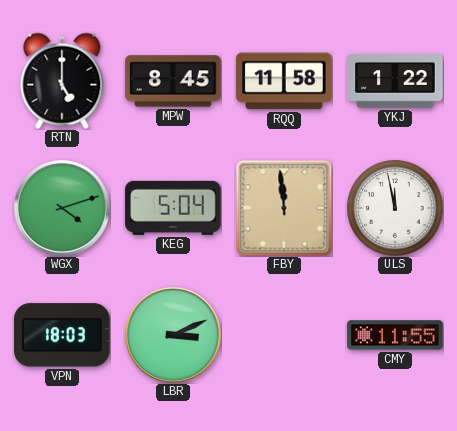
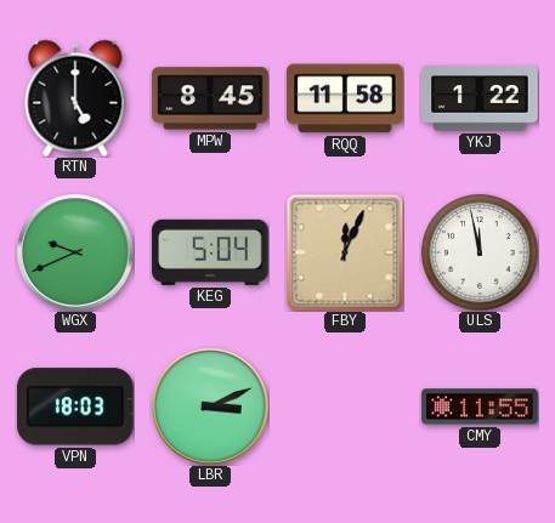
WGX: 4:12 -> 9:41
FBY: 11:59 -> 12:04
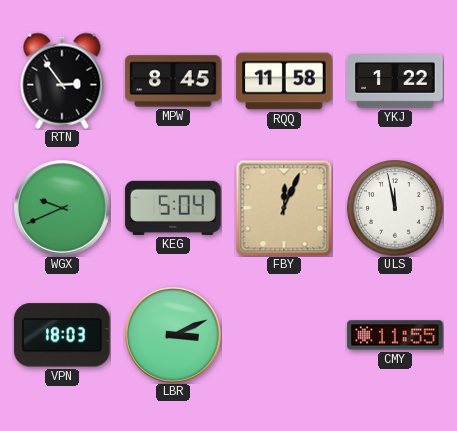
RTN: 5:00 -> 2:54
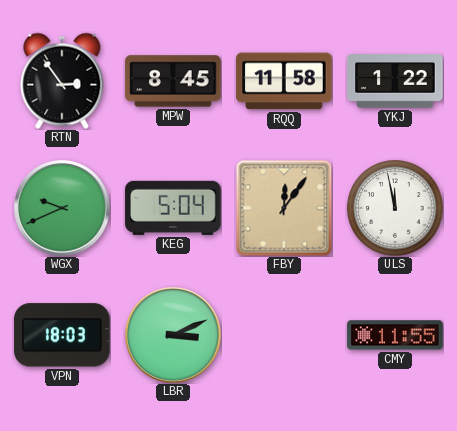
FBY: 12:04 -> 12:06
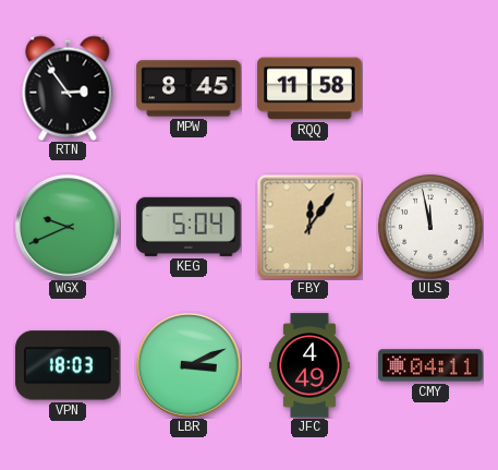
YKJ: 1:22 -> none
JFC: none -> 4:49
CMY: 11:55 -> 04:11
